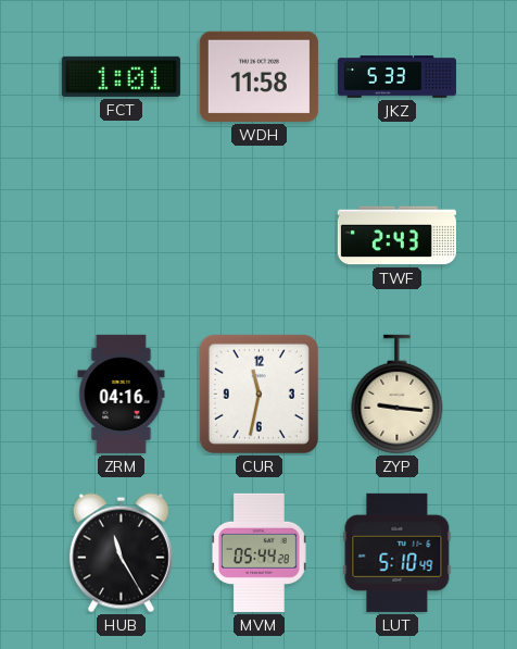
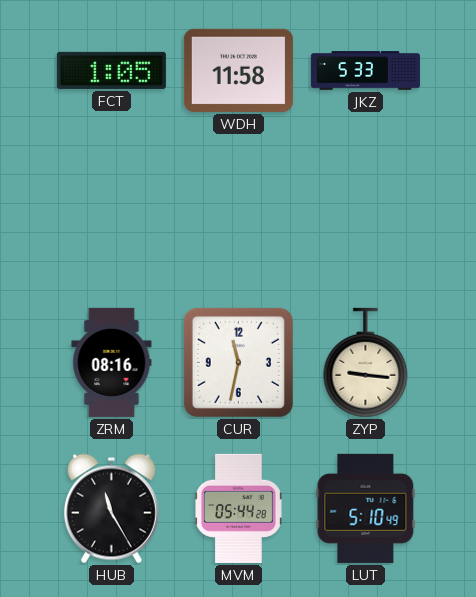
FCT: 1:01 -> 1:05
TWF: 2:43 -> none
ZRM: 04:16 -> 08:16
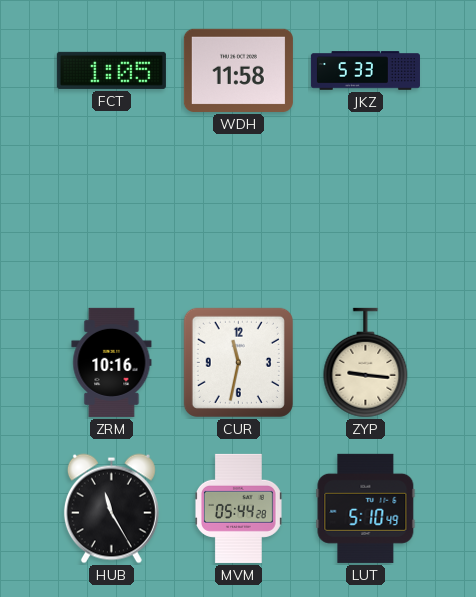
ZRM: 08:16 -> 10:16
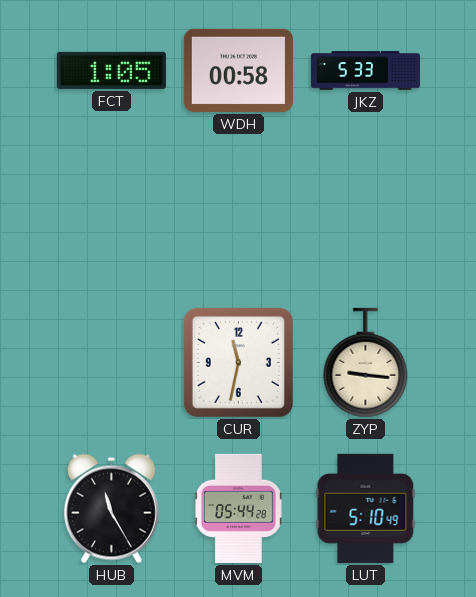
WDH: 11:58 -> 00:58
ZRM: 10:16 -> none
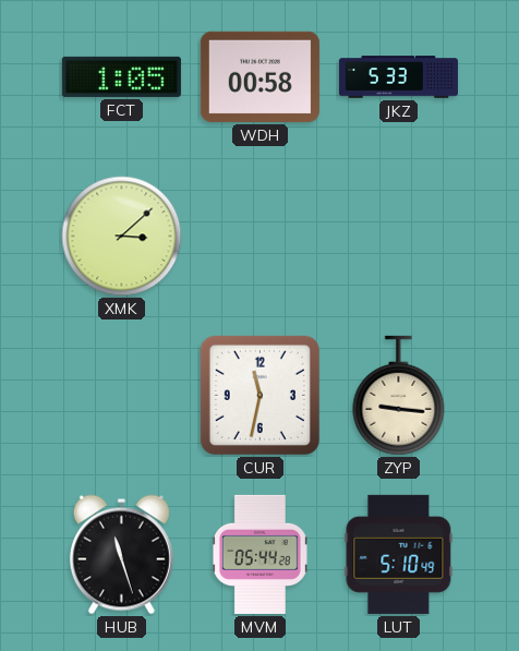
XMK: none -> 3:08
HUB: 11:25 -> 11:27
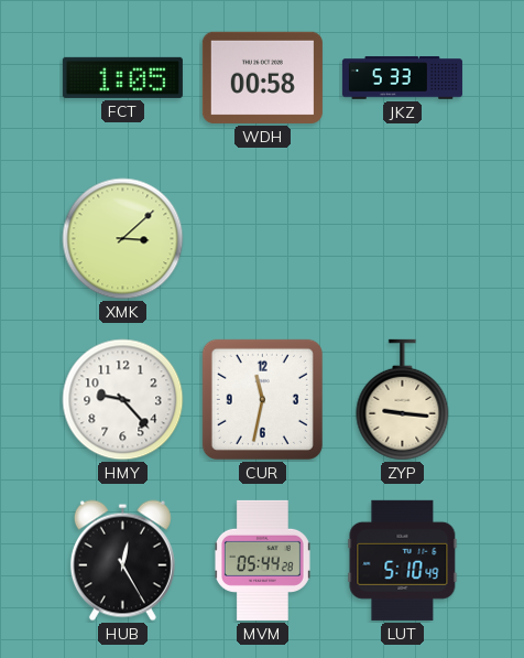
HMY: none -> 9:23
HUB: 11:27 -> 12:25
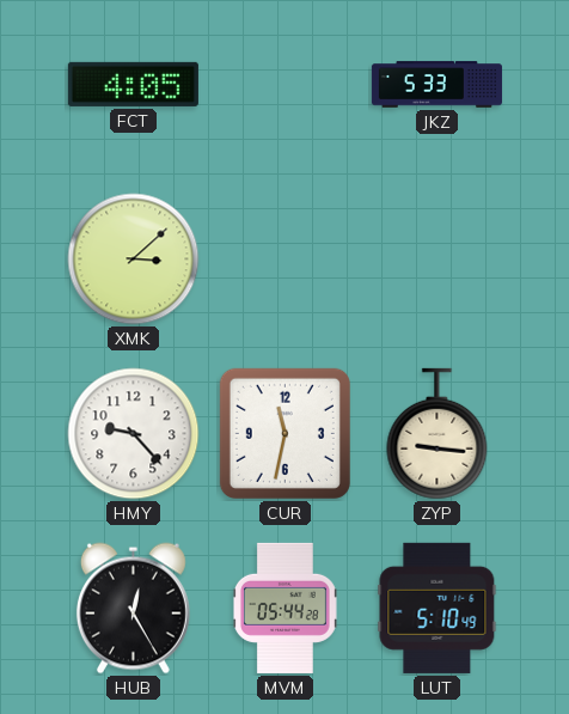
FCT: 1:05 -> 4:05
WDH: 00:58 -> none
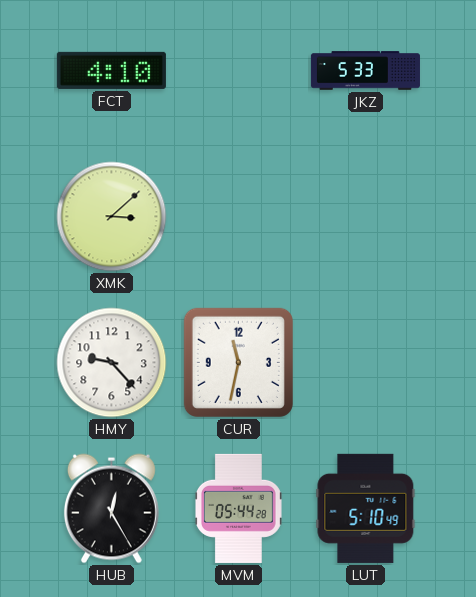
FCT: 4:05 -> 4:10
ZYP: 9:16 -> none
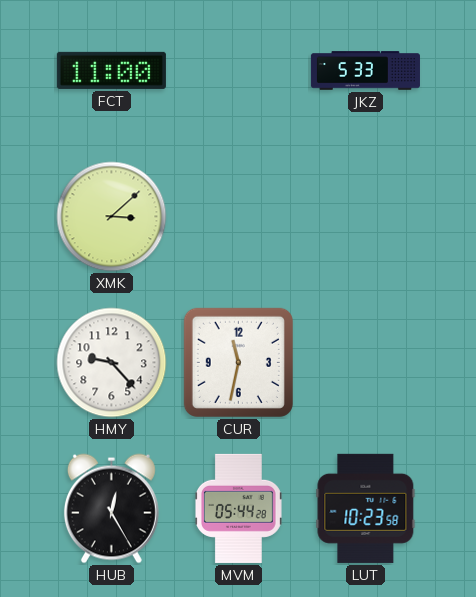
FCT: 4:10 -> 11:00
LUT: 5:10 -> 10:23
